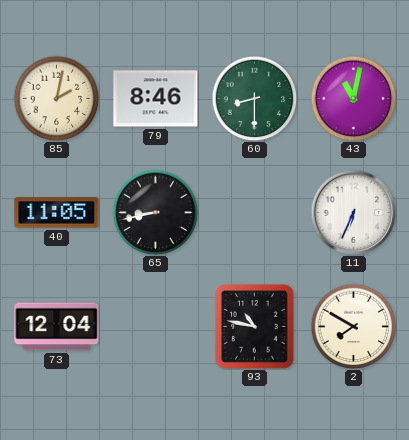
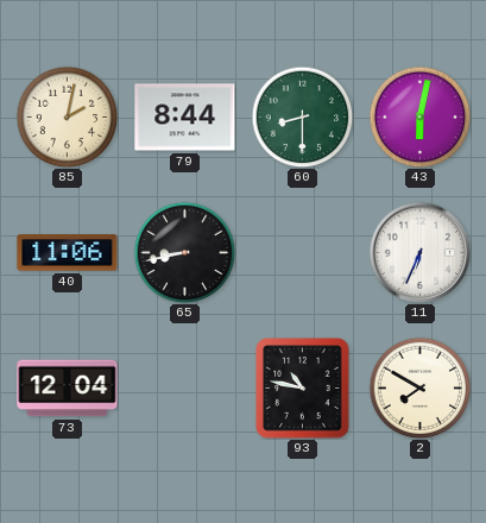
79: 8:46 -> 8:44
43: 11:02 -> 6:02
40: 11:05 -> 11:06
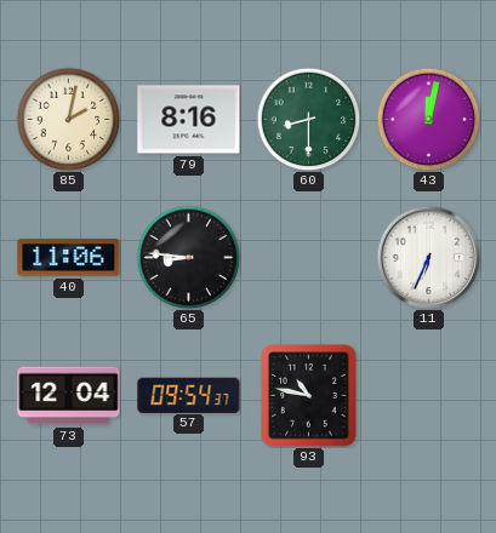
79: 8:44 -> 8:16
43: 6:02 -> 12:02
65: 8:43 -> 8:46
57: none -> 09:54
2: 7:50 -> none
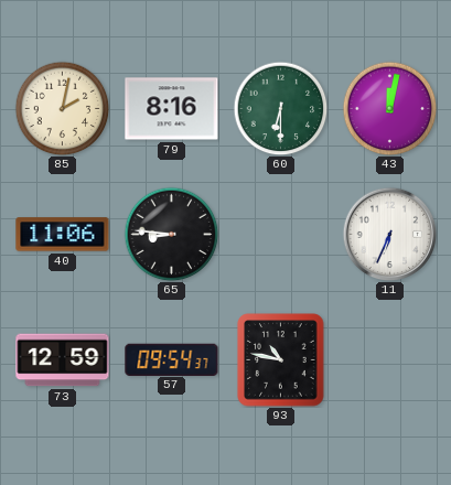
60: 8:30 -> 6:30
73: 12:04 -> 12:59
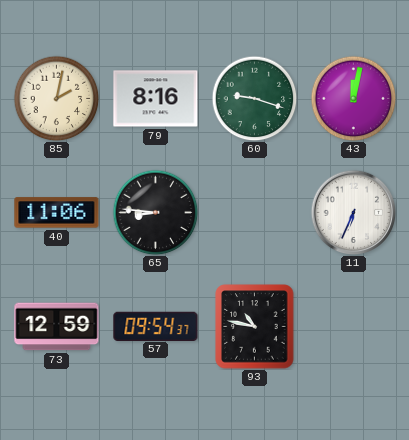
60: 6:30 -> 9:18
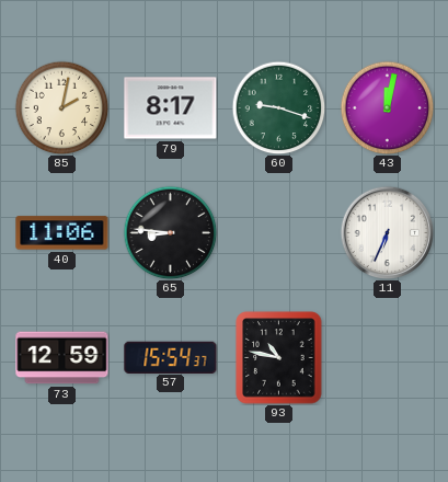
79: 8:16 -> 8:17
57: 09:54 -> 15:54
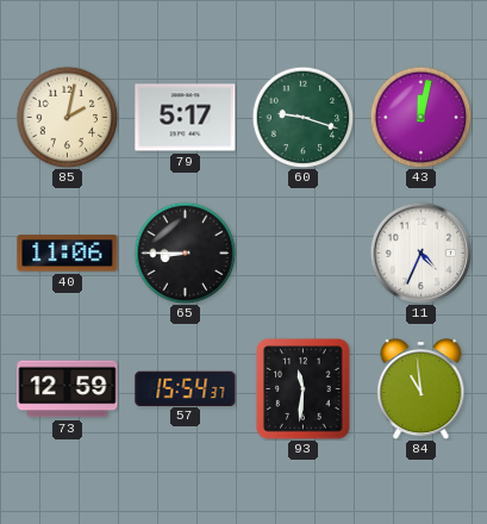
79: 8:17 -> 5:17
65: 8:46 -> 8:45
11: 6:34 -> 4:34
93: 10:47 -> 11:31
84: none -> 10:59
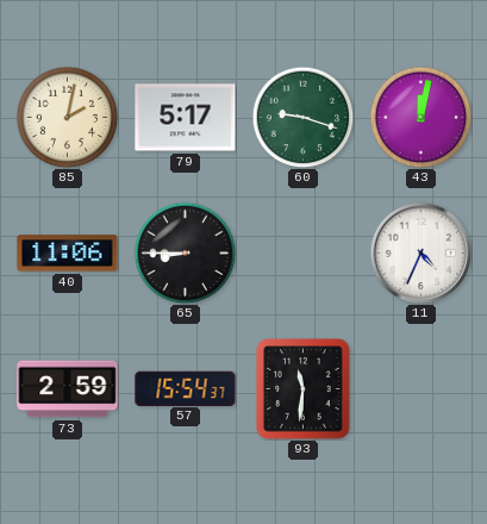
73: 12:59 -> 2:59
84: 10:59 -> none
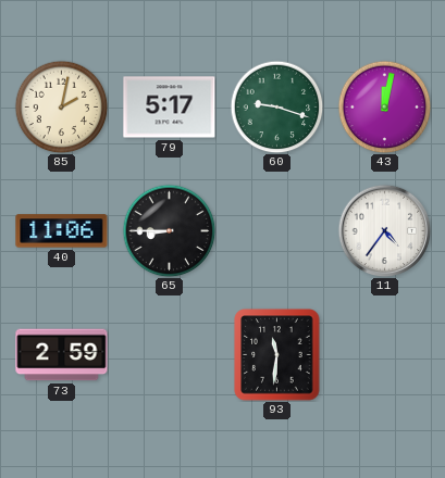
11: 4:34 -> 4:36
57: 15:54 -> none
